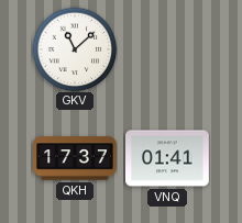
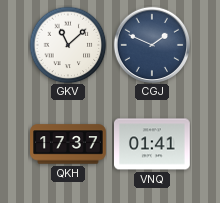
CGJ: none -> 1:49
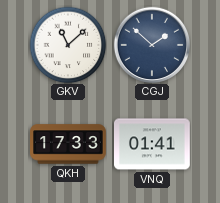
CGJ: 1:49 -> 1:52
QKH: 17:37 -> 17:33
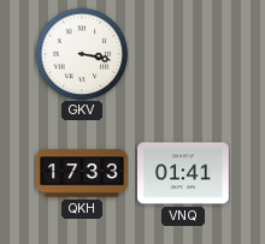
GKV: 11:08 -> 3:17
CGJ: 1:52 -> none
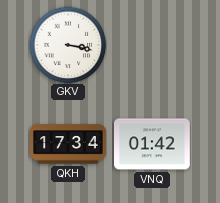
QKH: 17:33 -> 17:34
VNQ: 01:41 -> 01:42
